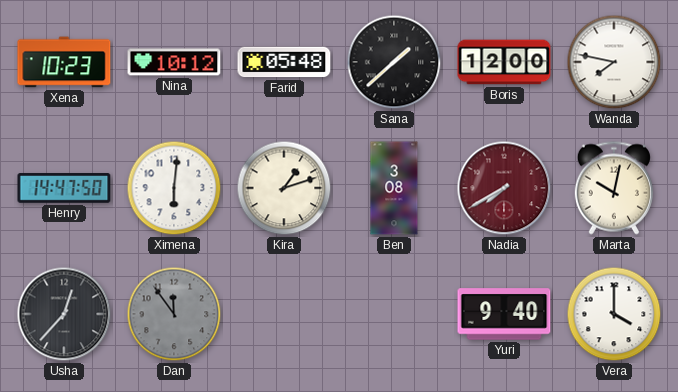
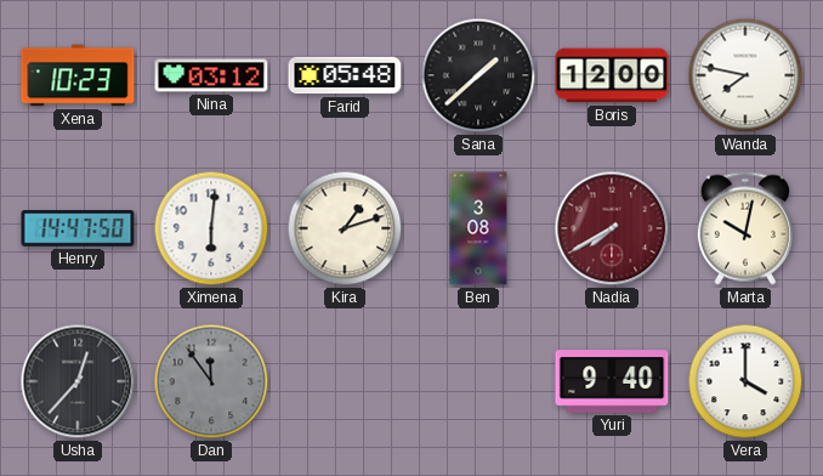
Nina: 10:12 -> 03:12
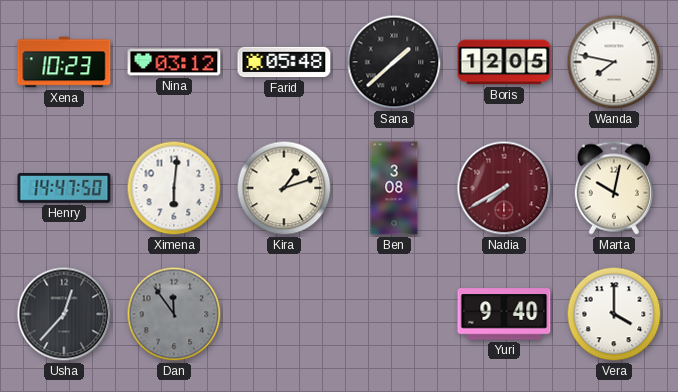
Boris: 12:00 -> 12:05
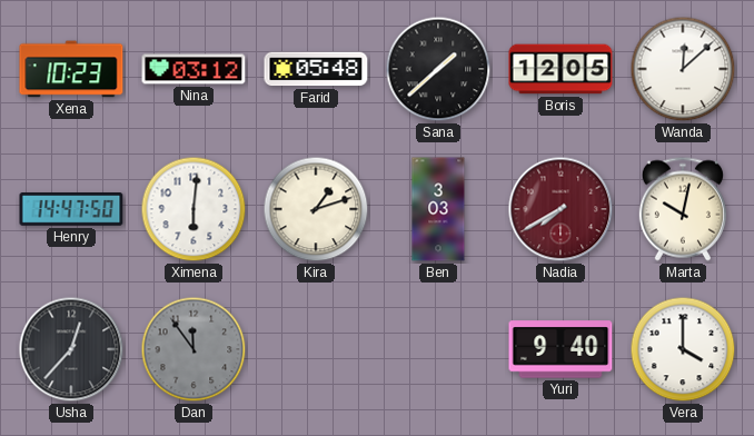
Wanda: 7:47 -> 12:08
Ben: 3:08 -> 3:03
